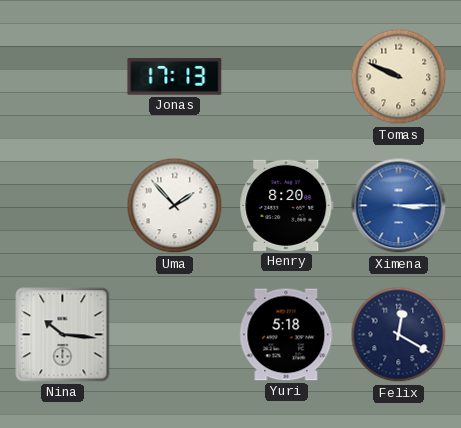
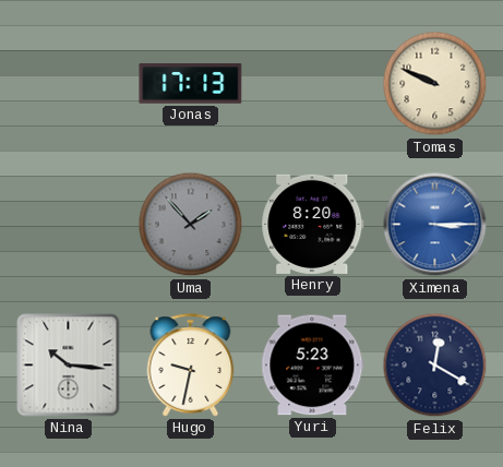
Uma dial: white -> grey
Hugo: none -> 9:32
Yuri: 5:18 -> 5:23
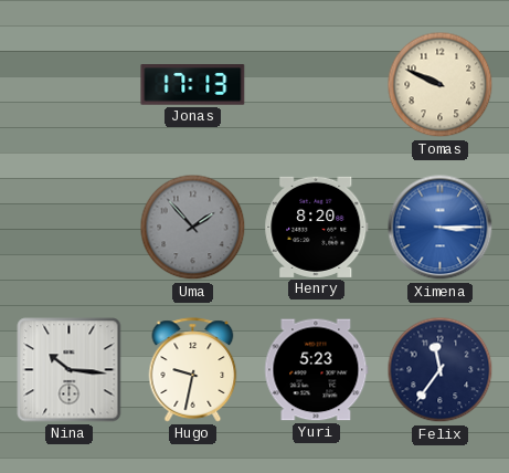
Felix: 12:20 -> 11:36
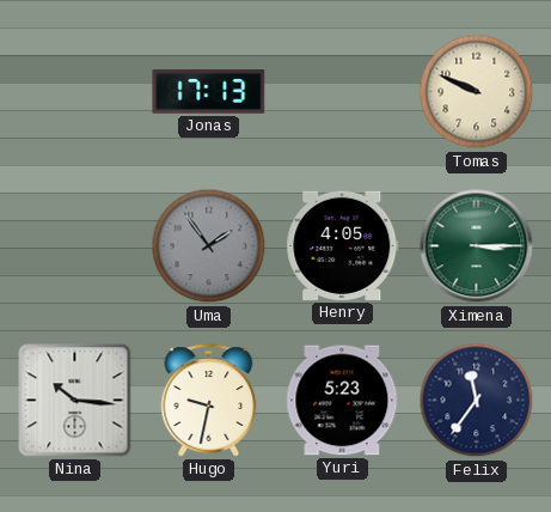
Uma: 1:53 -> 1:54
Henry: 8:20 -> 4:05
Ximena dial: blue -> green
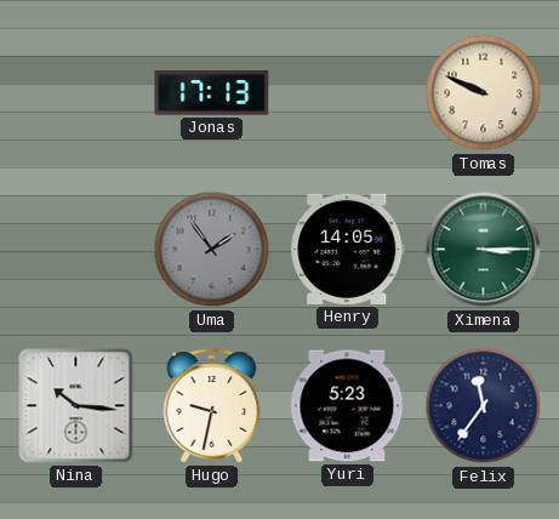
Henry: 4:05 -> 14:05
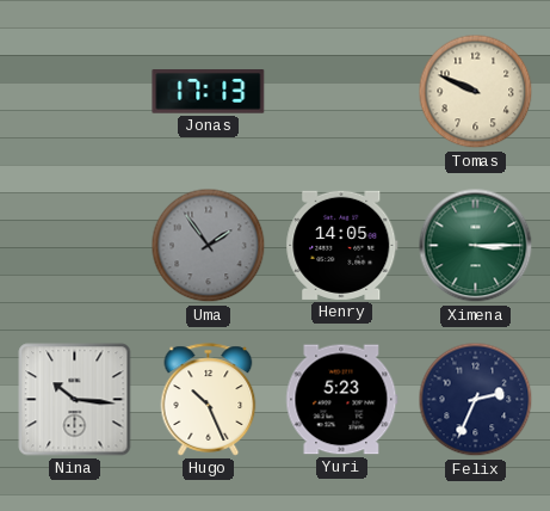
Hugo: 9:32 -> 10:26
Felix: 11:36 -> 2:34
